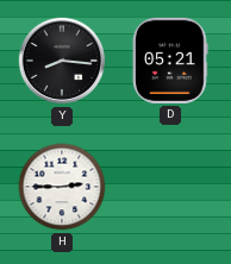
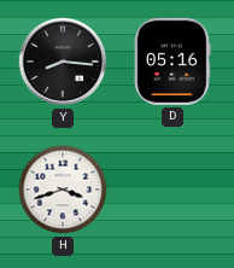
D: 05:21 -> 05:16
H: 2:45 -> 3:42
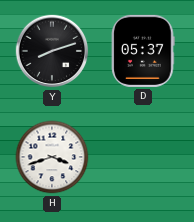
Y: 8:16 -> 8:12
D: 05:16 -> 05:37
